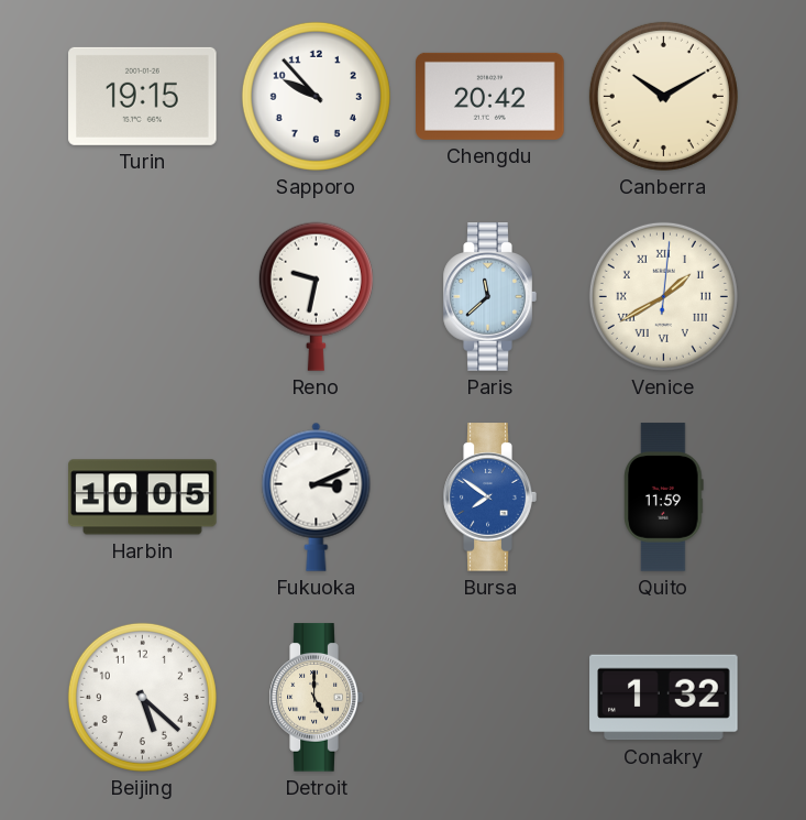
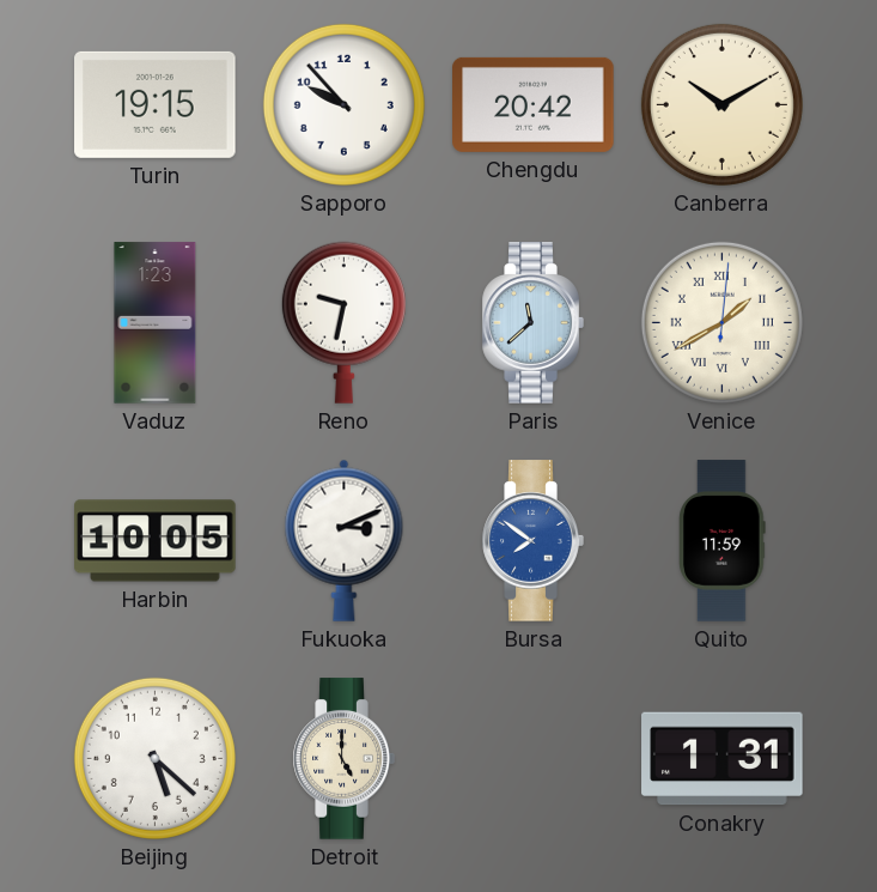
Vaduz: none -> 1:23
Conakry: 1:32 -> 1:31
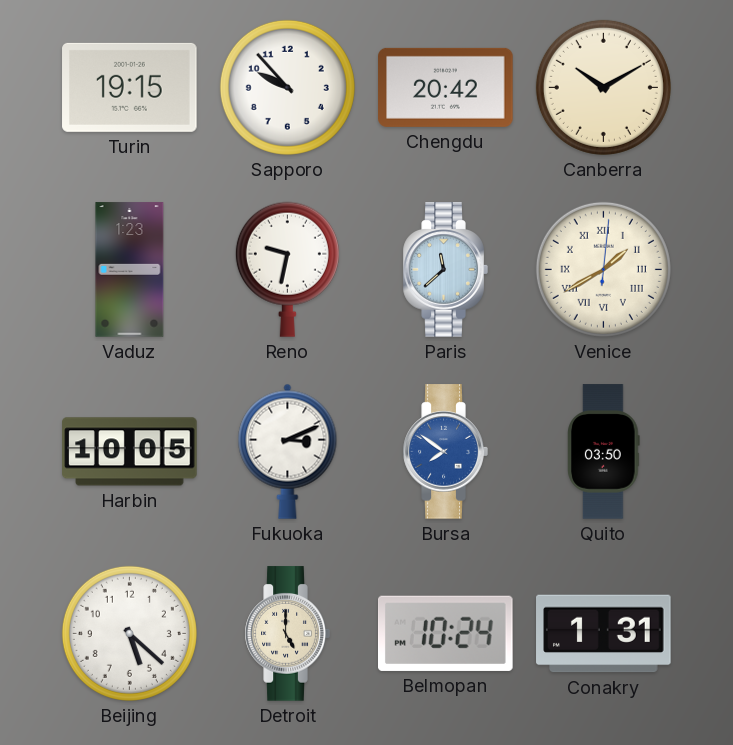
Quito: 11:59 -> 03:50
Belmopan: none -> 10:24
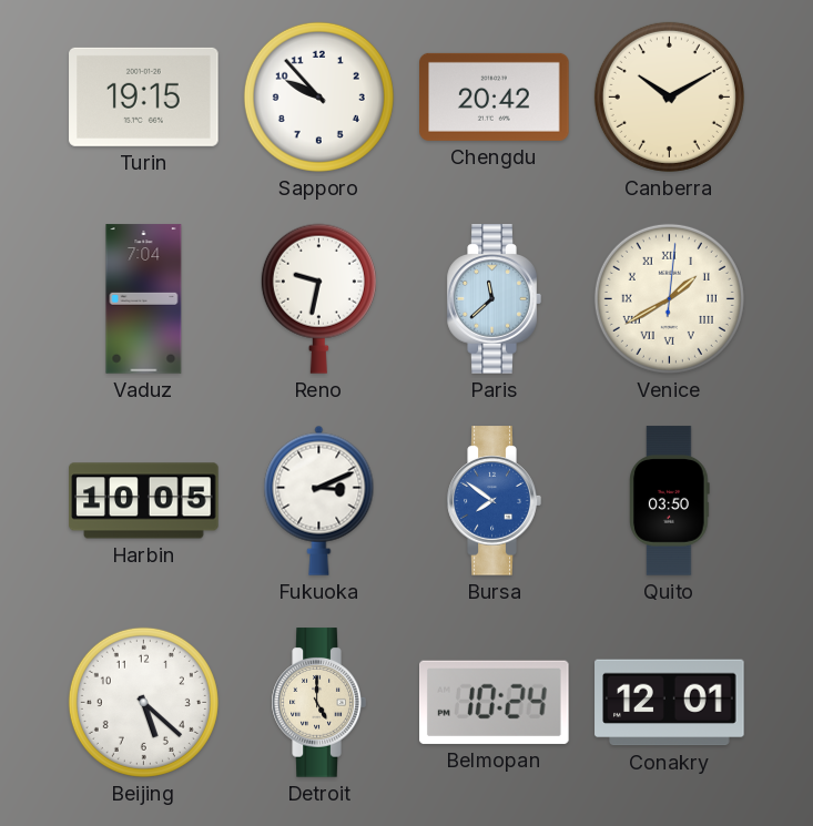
Vaduz: 1:23 -> 7:04
Conakry: 1:31 -> 12:01
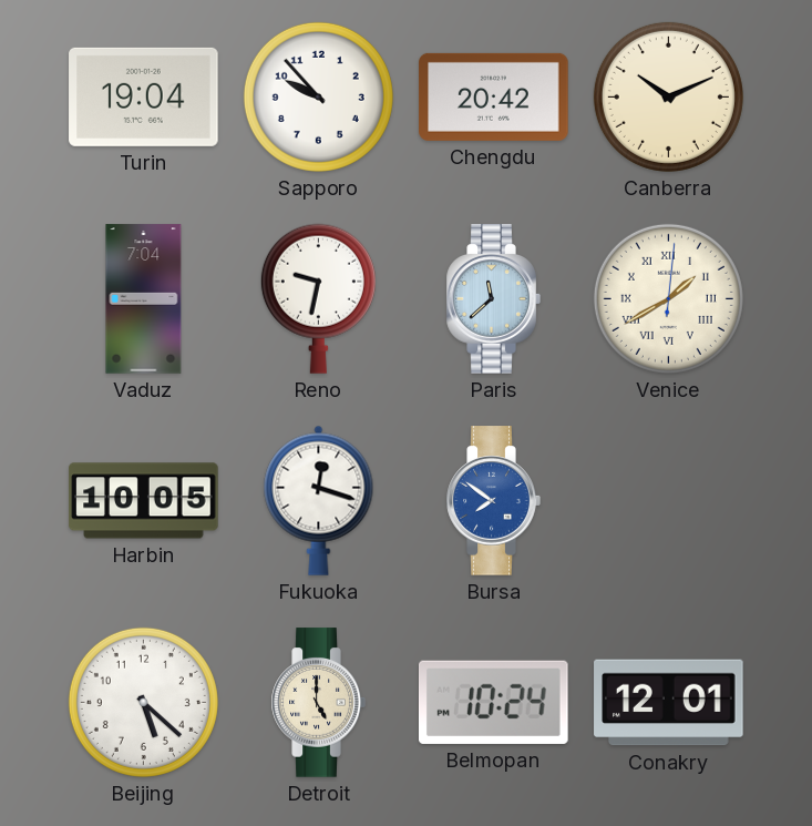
Turin: 19:15 -> 19:04
Canberra: 10:10 -> 10:11
Fukuoka: 3:11 -> 12:18
Quito: 03:50 -> none
